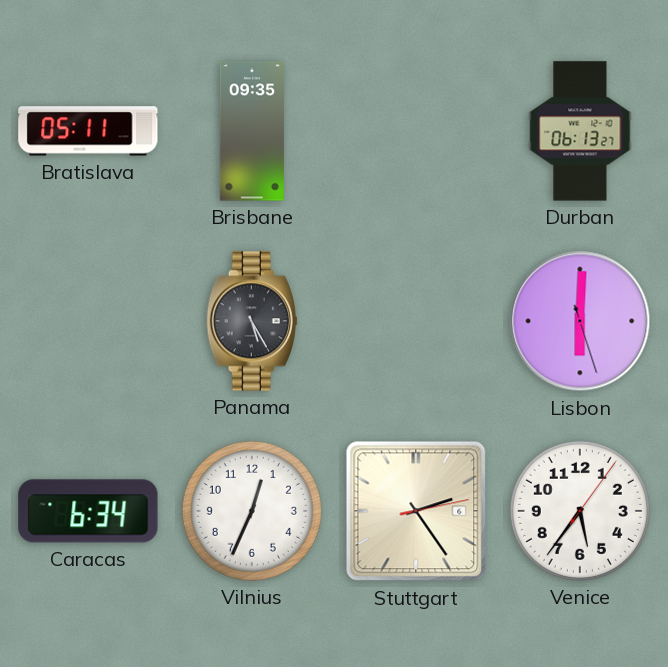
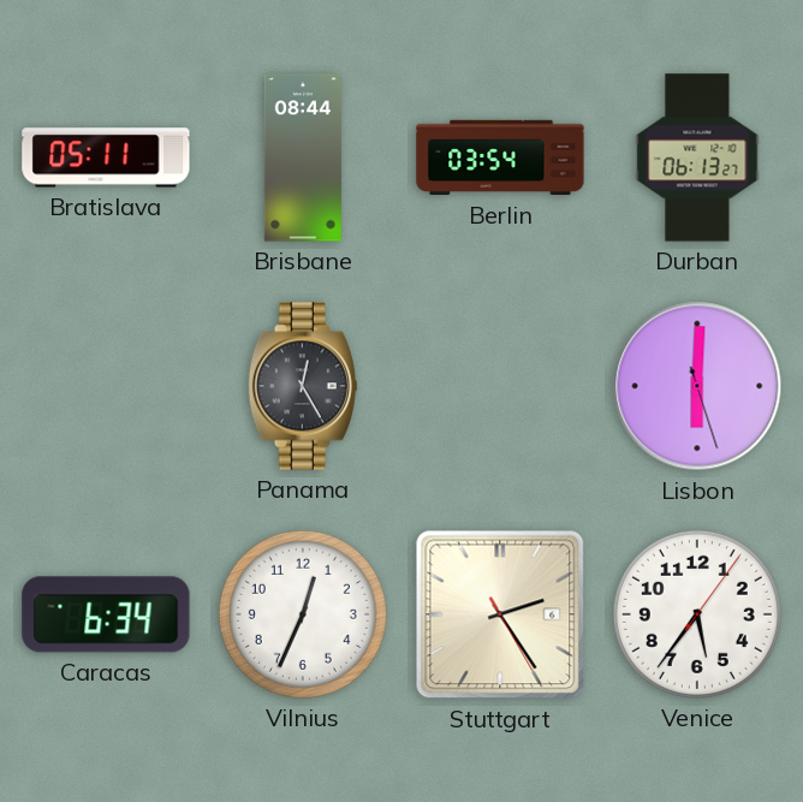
Brisbane: 09:35 -> 08:44
Berlin: none -> 03:54
Panama: 5:25 -> 12:25
Stuttgart: 2:24:13 -> 2:24:25
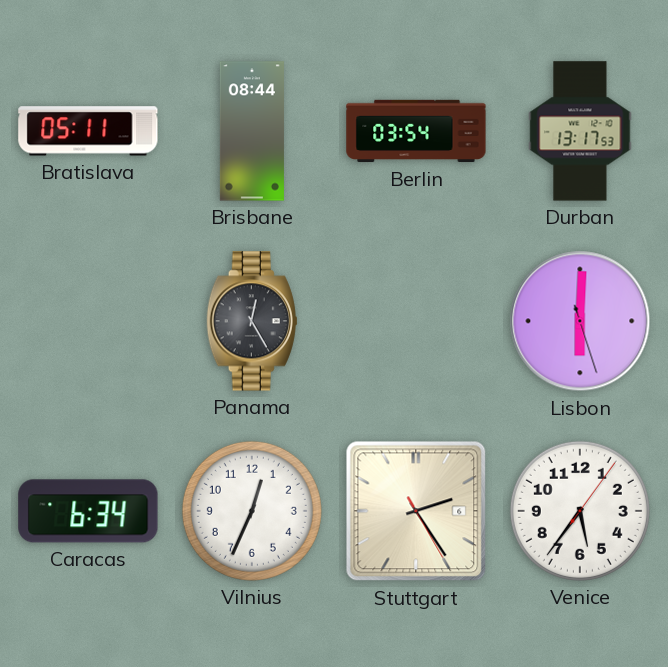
Durban: 06:13 -> 13:17
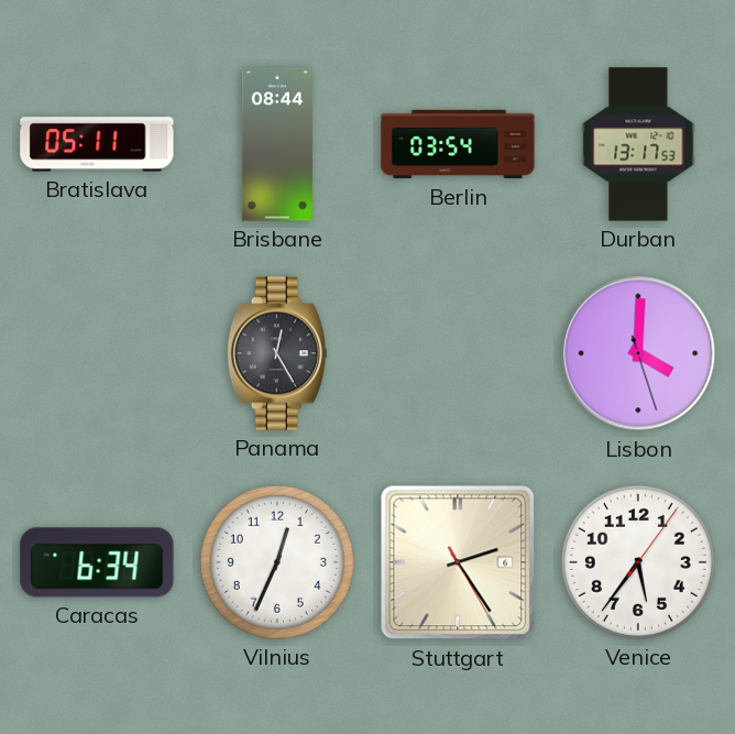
Lisbon: 6:00 -> 4:00
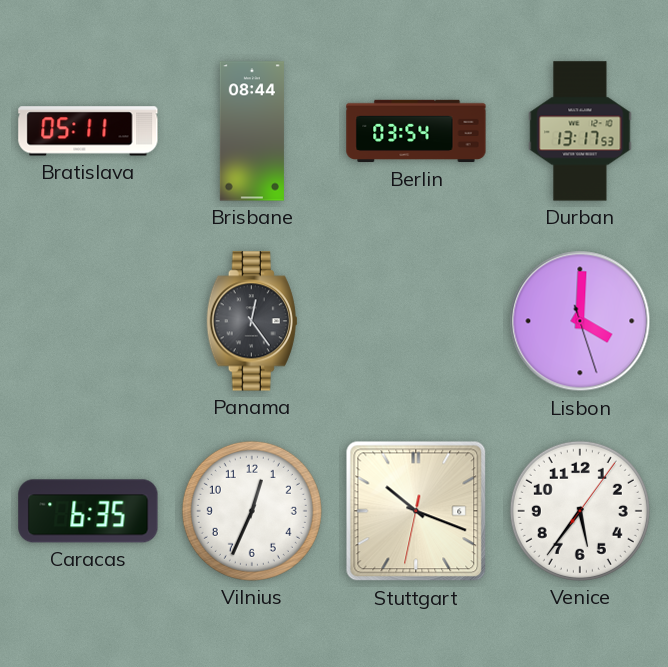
Panama: 12:25 -> 12:24
Caracas: 6:34 -> 6:35
Stuttgart: 2:24 -> 10:18
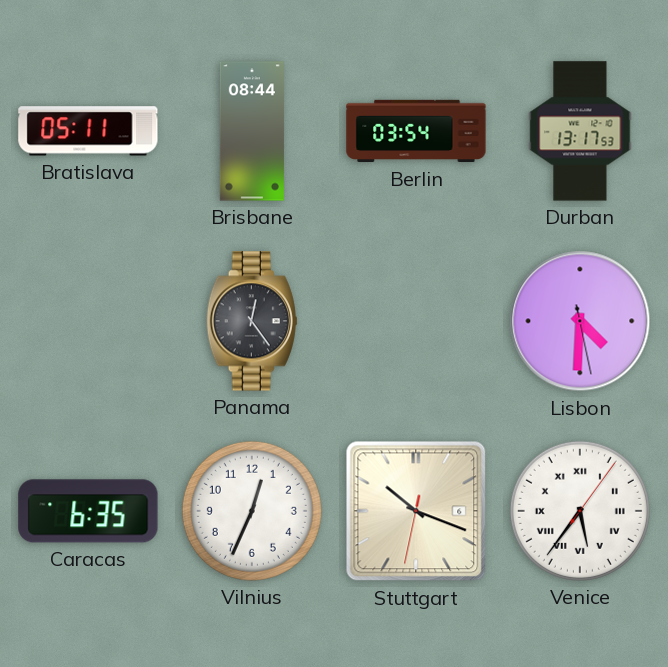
Lisbon: 4:00 -> 4:30
Venice numerals: Arabic -> Roman
